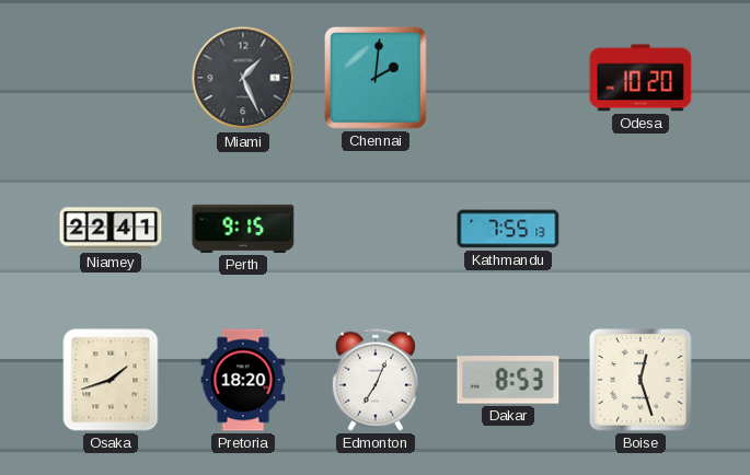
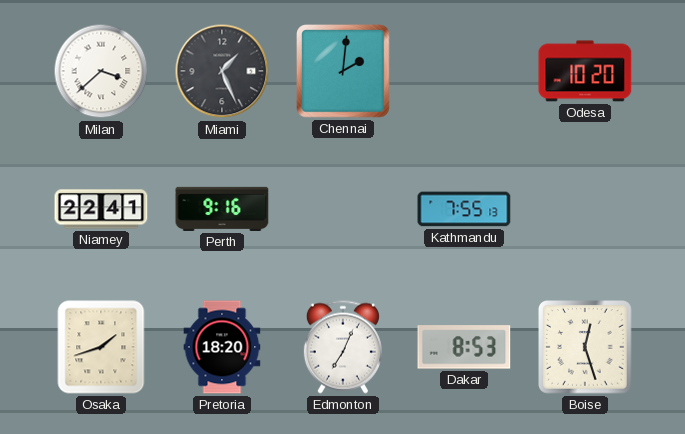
Milan: none -> 3:38
Perth: 9:15 -> 9:16
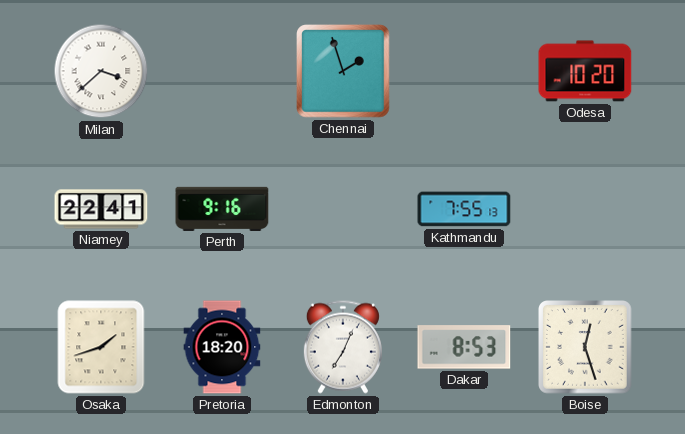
Miami: 1:26 -> none
Chennai: 2:01 -> 1:57
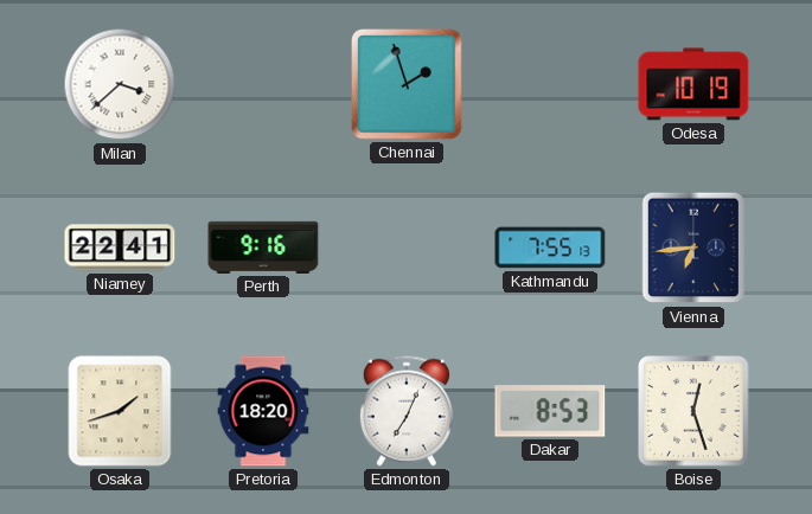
Odesa: 10:20 -> 10:19
Vienna: none -> 6:44
